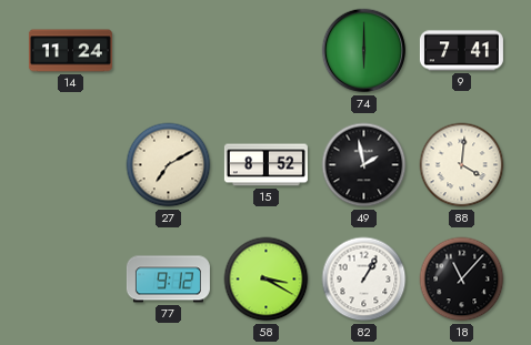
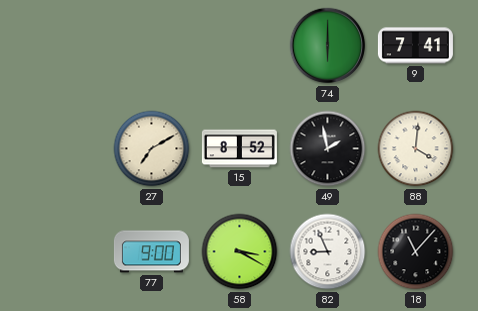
14: 11:24 -> none
77: 9:12 -> 9:00
82: 1:05 -> 8:56
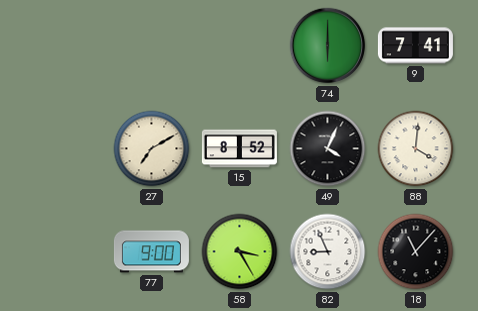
49: 1:58 -> 4:04
58: 3:20 -> 3:25
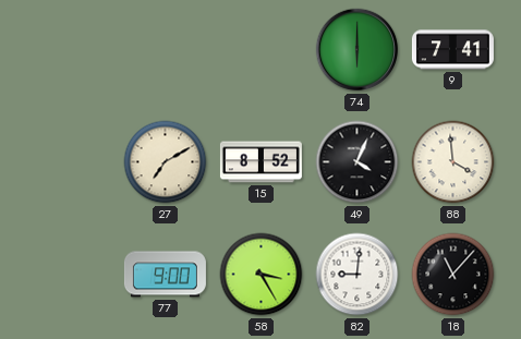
88: 4:01 -> 3:59
82: 8:56 -> 9:01
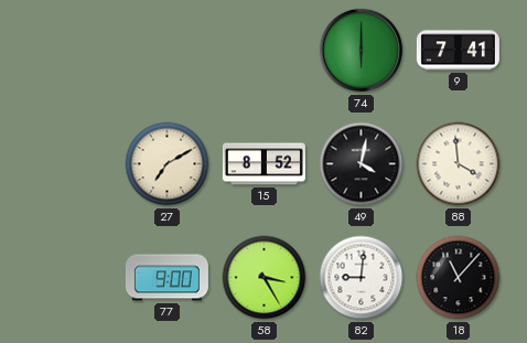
49: 4:04 -> 4:02
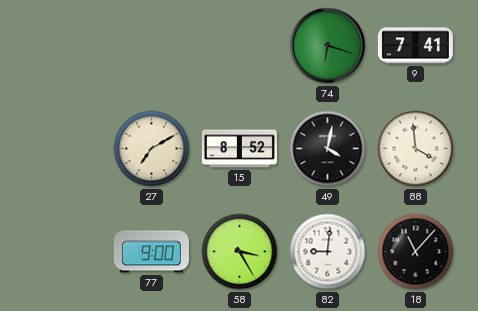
74: 6:00 -> 6:18
